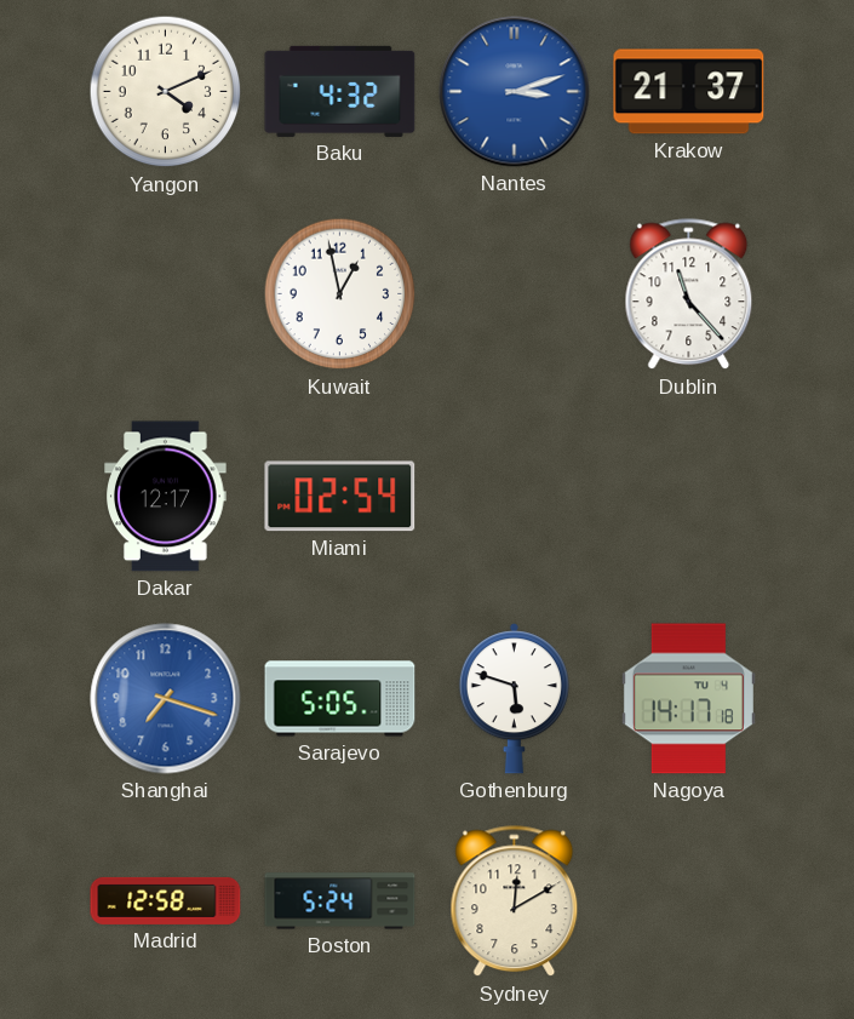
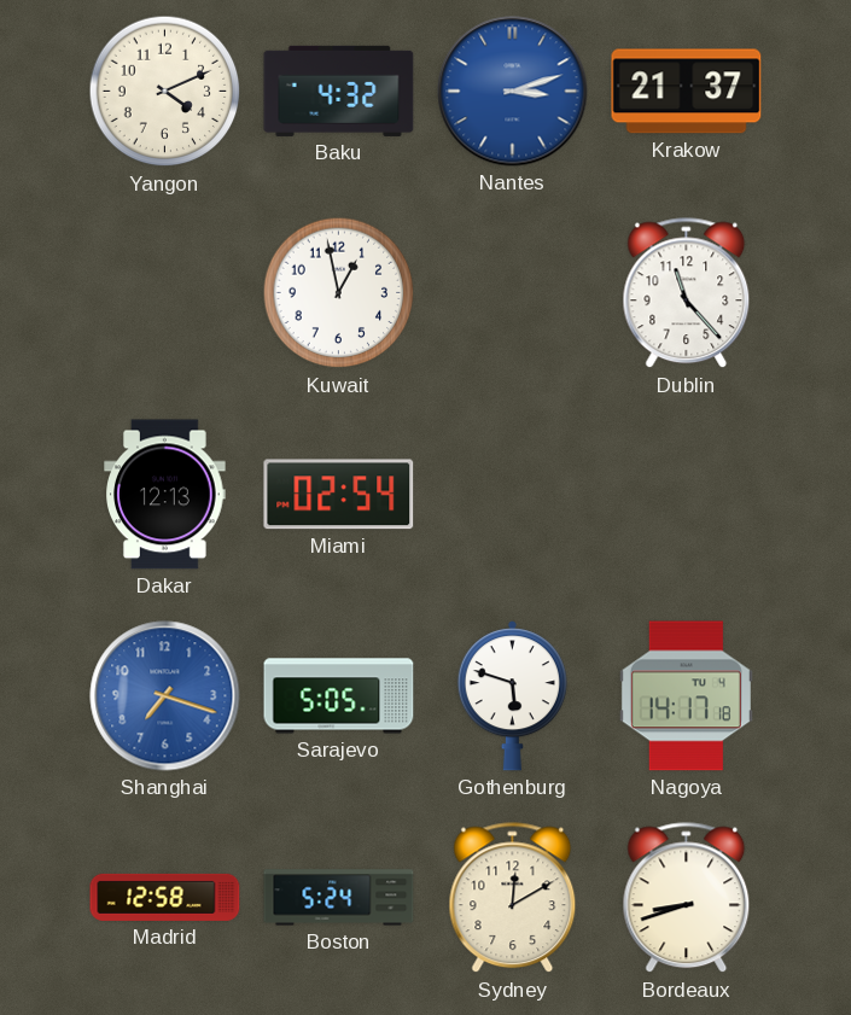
Dakar: 12:17 -> 12:13
Bordeaux: none -> 8:42
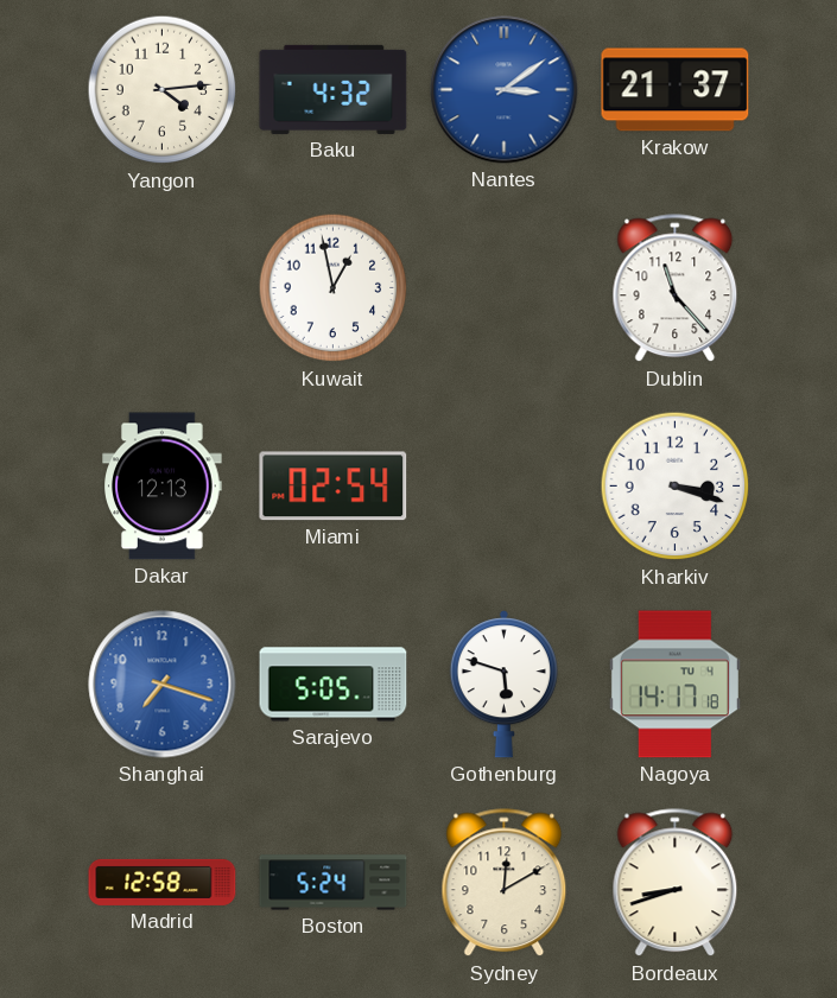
Yangon: 4:11 -> 4:14
Nantes: 3:12 -> 3:09
Kharkiv: none -> 3:18
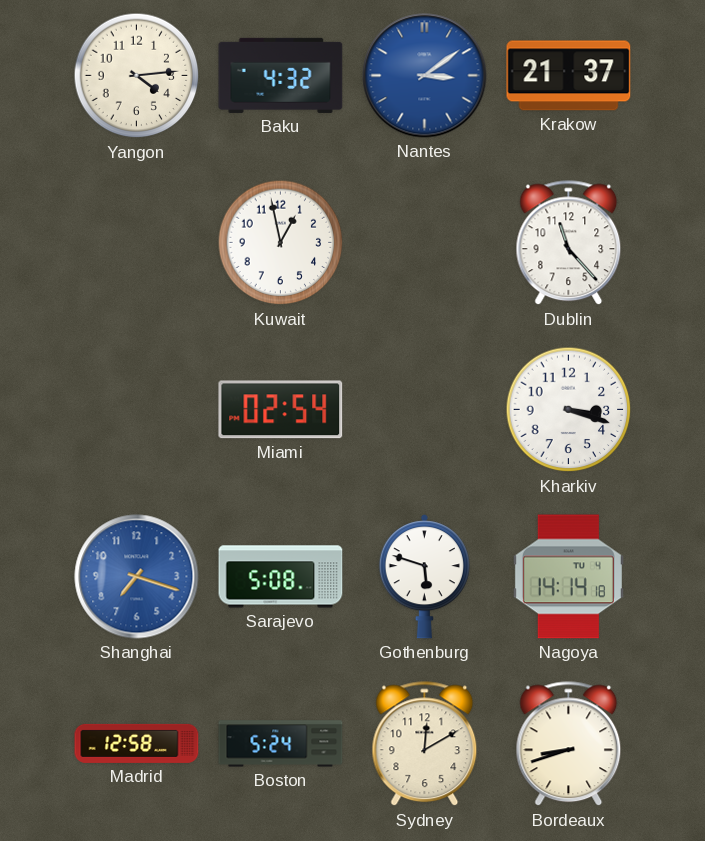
Dakar: 12:13 -> none
Sarajevo: 5:05 -> 5:08
Nagoya: 14:17 -> 14:14
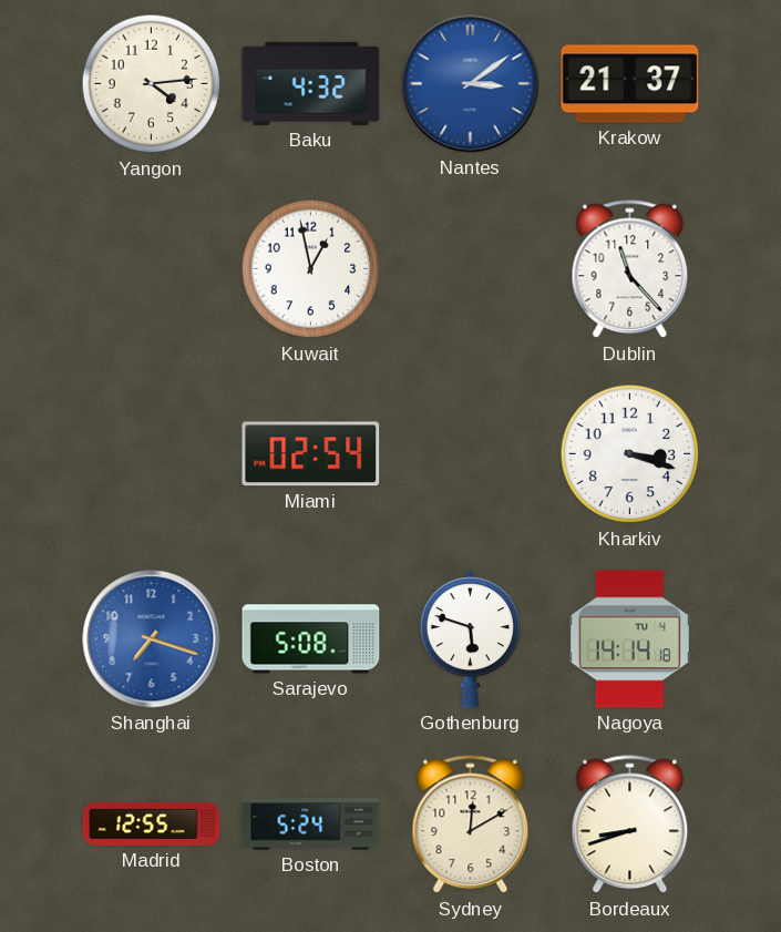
Madrid: 12:58 -> 12:55
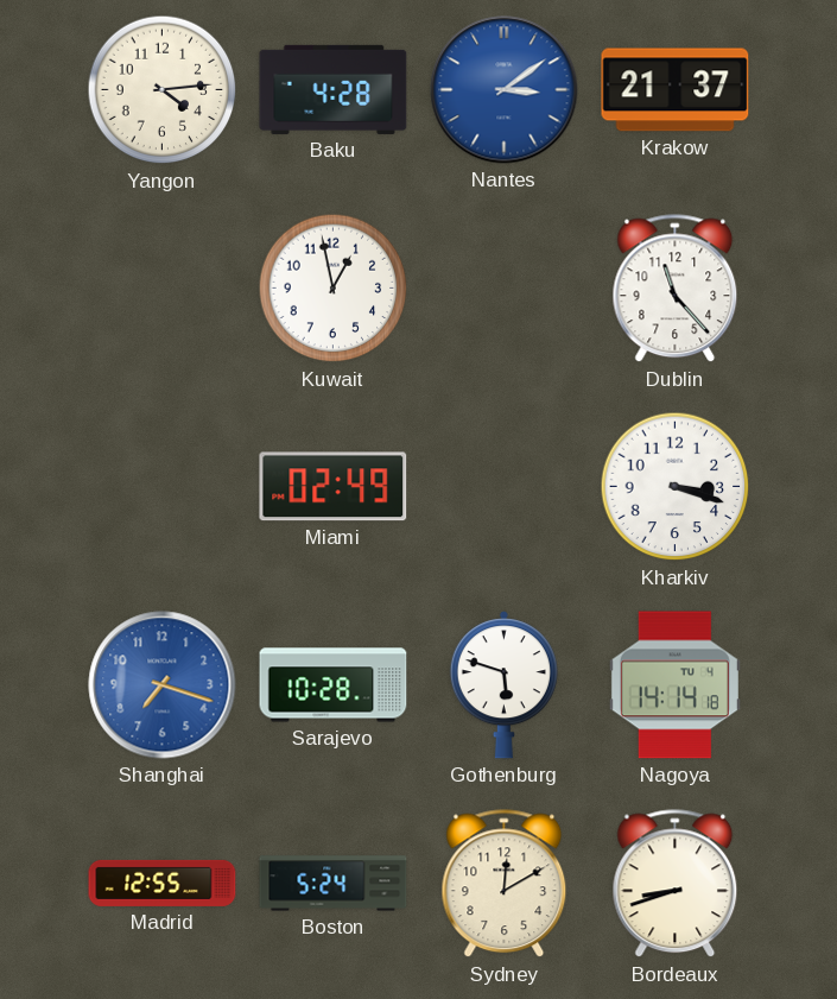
Baku: 4:32 -> 4:28
Miami: 02:54 -> 02:49
Sarajevo: 5:08 -> 10:28
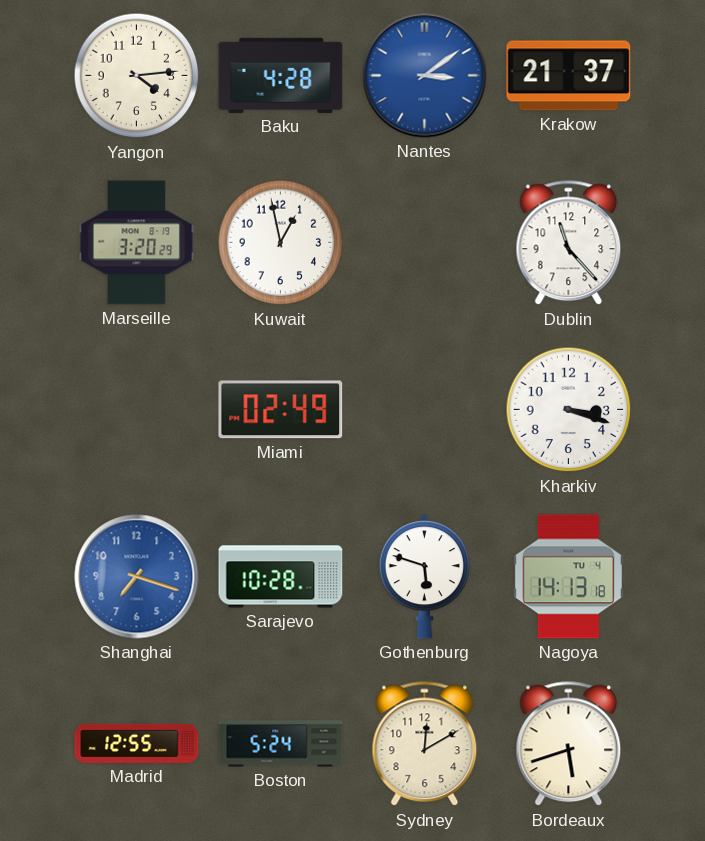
Marseille: none -> 3:20
Nagoya: 14:14 -> 14:13
Bordeaux: 8:42 -> 5:42
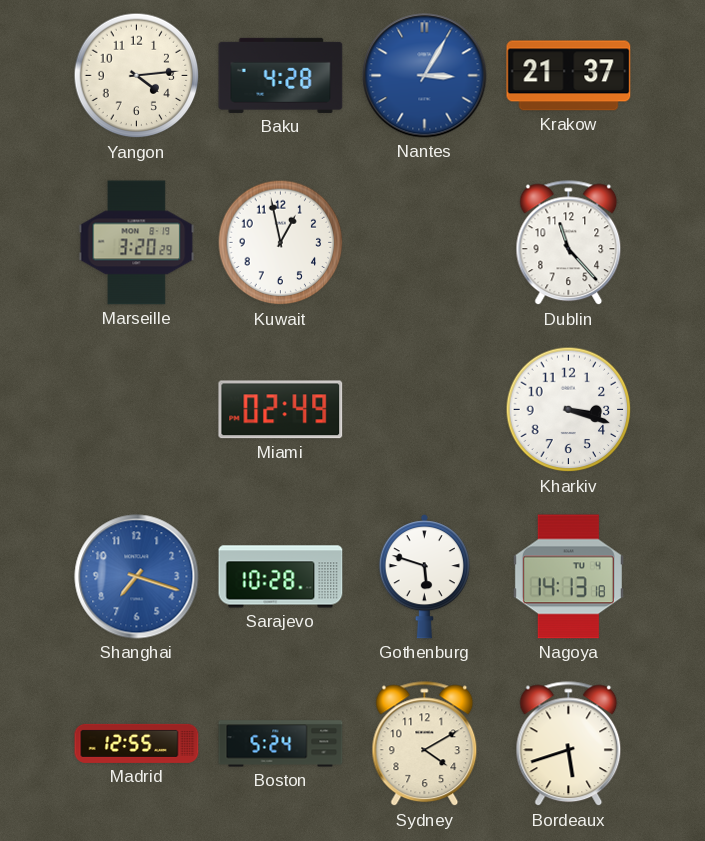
Nantes: 3:09 -> 3:05
Sydney: 12:10 -> 4:10
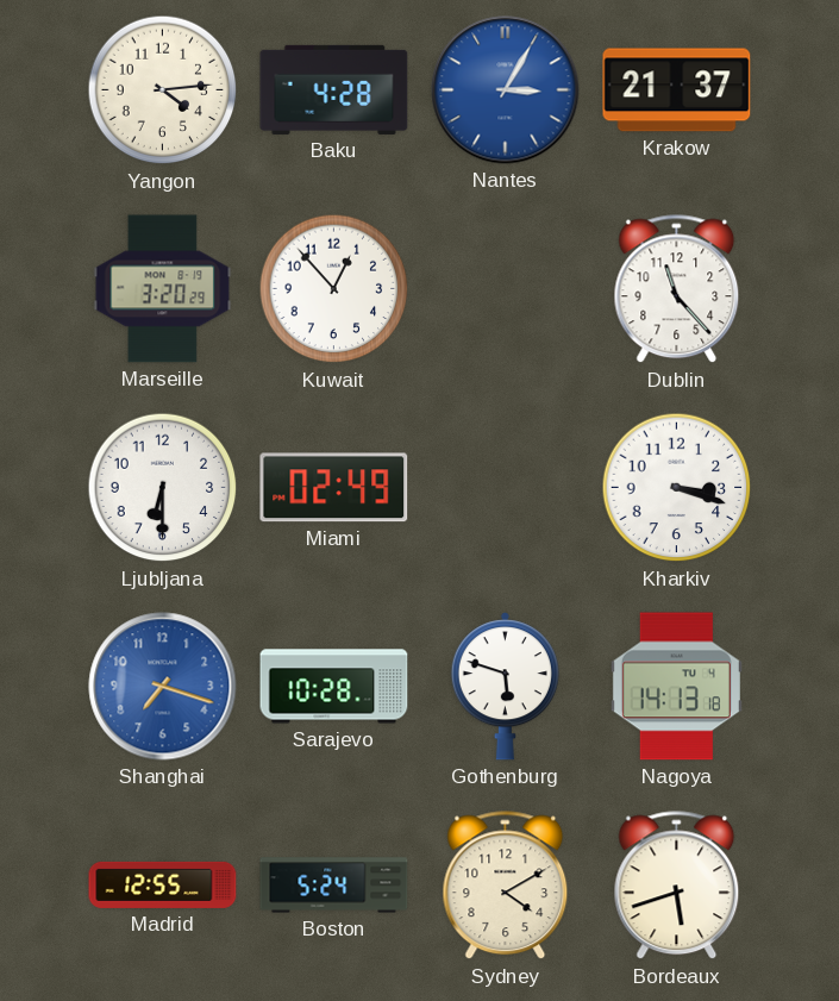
Kuwait: 12:58 -> 12:53
Ljubljana: none -> 6:30
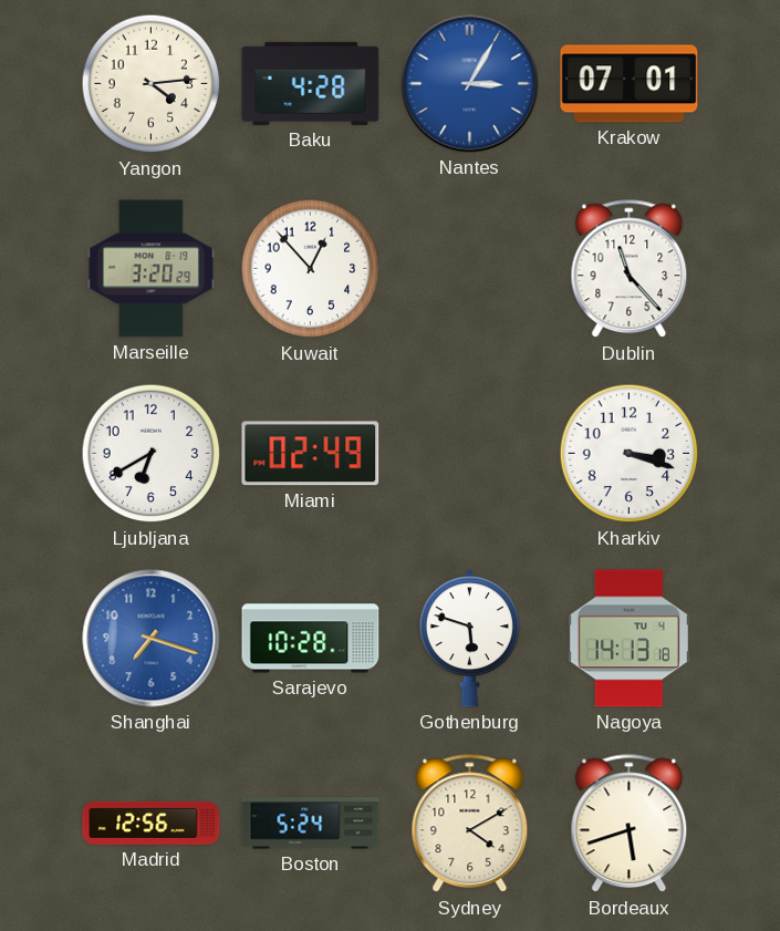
Krakow: 21:37 -> 07:01
Ljubljana: 6:30 -> 6:40
Madrid: 12:55 -> 12:56
